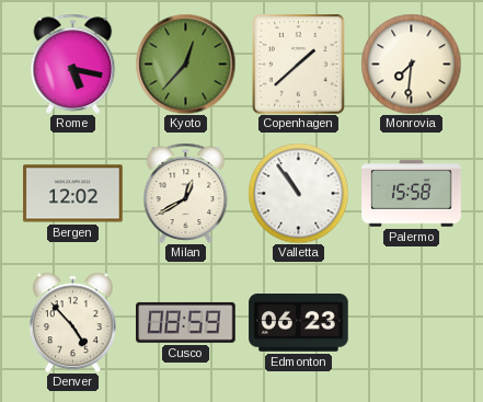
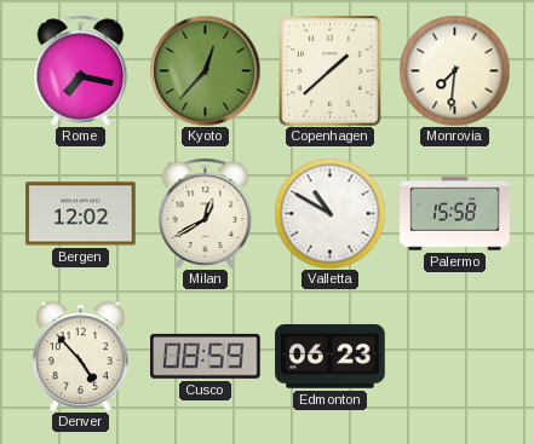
Rome: 5:17 -> 7:17
Valletta: 10:54 -> 10:50
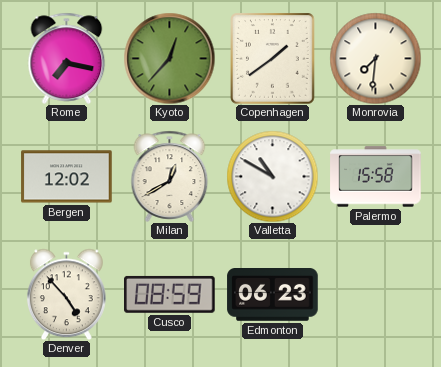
Copenhagen: 1:38 -> 1:39
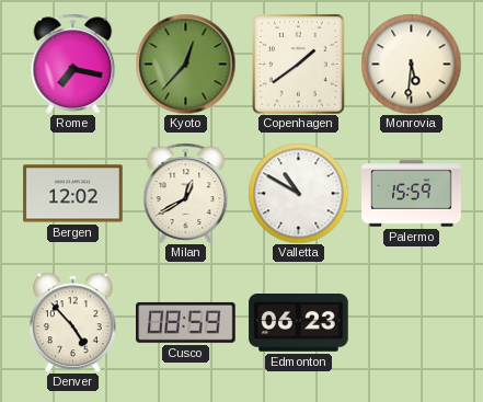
Monrovia: 7:31 -> 5:31
Palermo: 15:58 -> 15:59
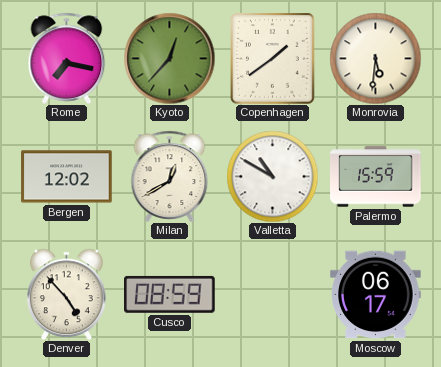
Edmonton: 06:23 -> none
Moscow: none -> 06:17
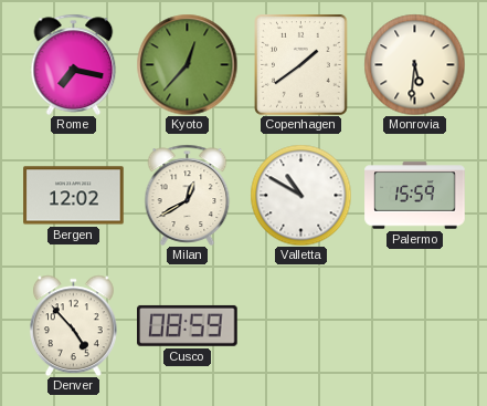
Moscow: 06:17 -> none
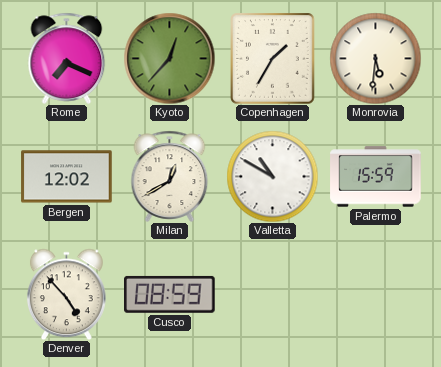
Rome: 7:17 -> 7:19
Copenhagen: 1:39 -> 1:35
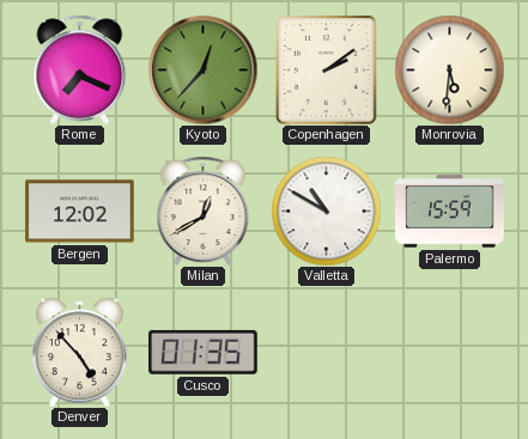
Copenhagen: 1:35 -> 2:09
Cusco: 08:59 -> 01:35
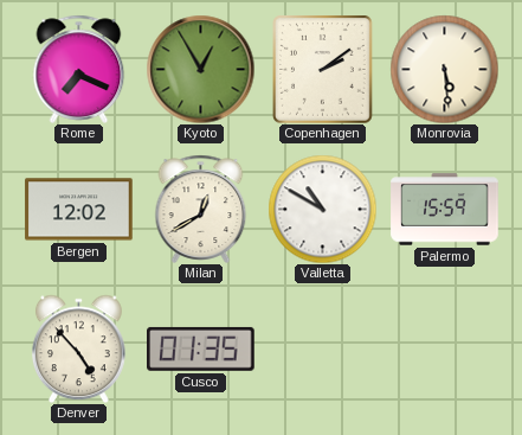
Kyoto: 12:37 -> 12:55
Monrovia: 5:31 -> 5:29
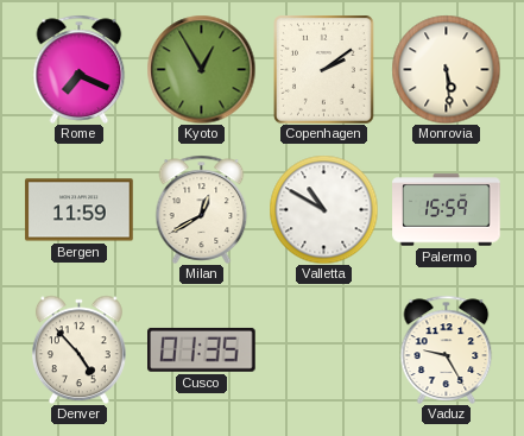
Bergen: 12:02 -> 11:59
Vaduz: none -> 9:25
